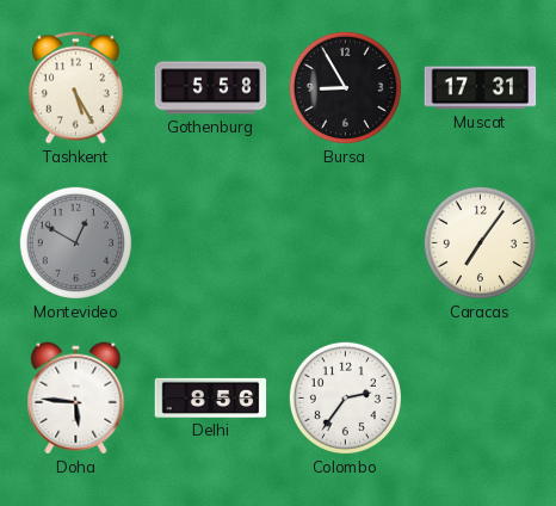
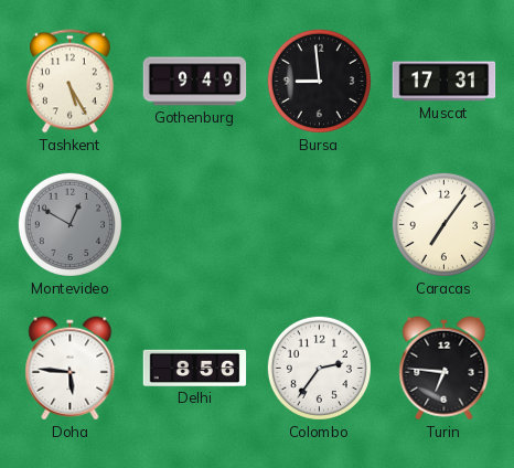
Gothenburg: 5:58 -> 9:49
Bursa: 8:55 -> 8:59
Turin: none -> 6:46
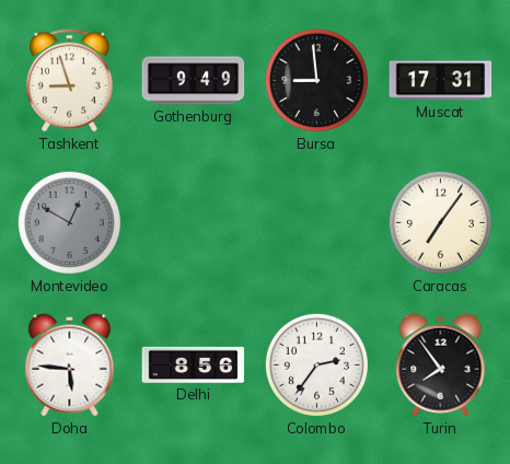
Tashkent: 5:25 -> 8:57
Turin: 6:46 -> 7:54
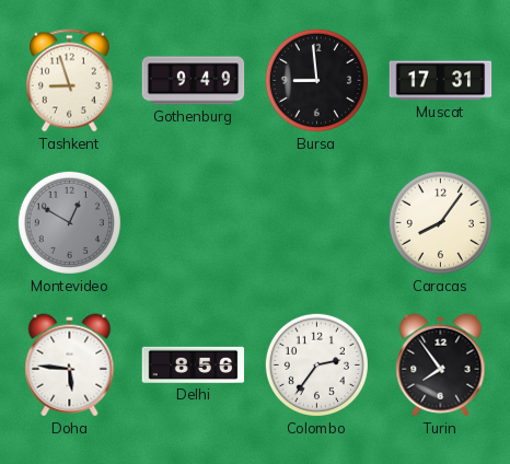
Caracas: 7:06 -> 8:06
